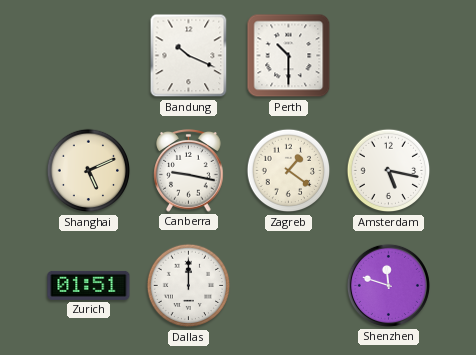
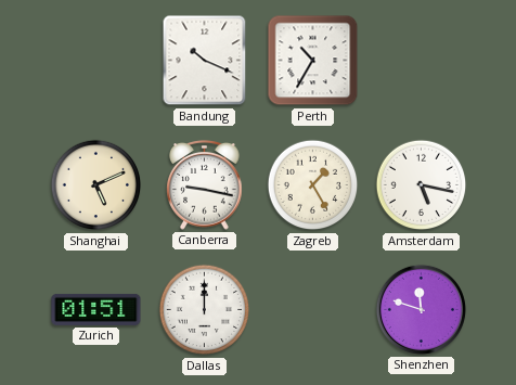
Perth: 10:30 -> 10:35
Zagreb: 1:21 -> 1:25
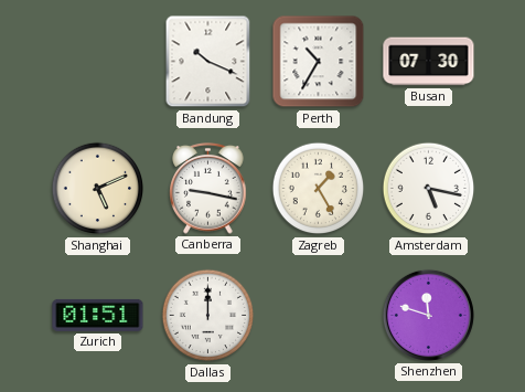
Busan: none -> 07:30
